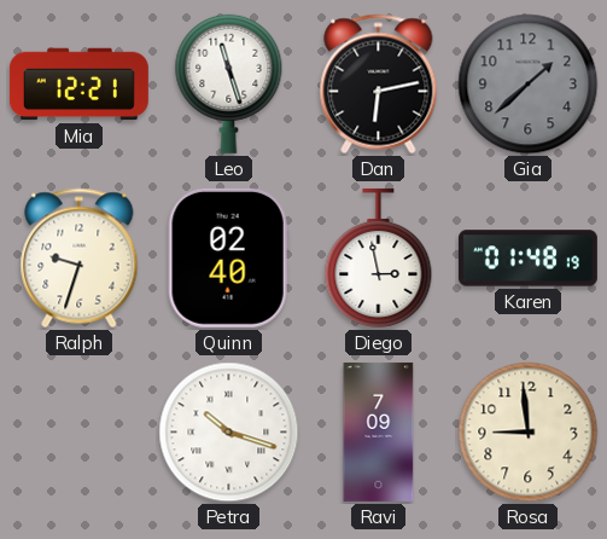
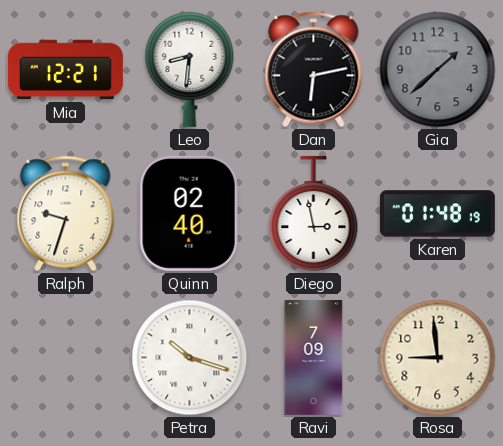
Leo: 11:27 -> 8:31
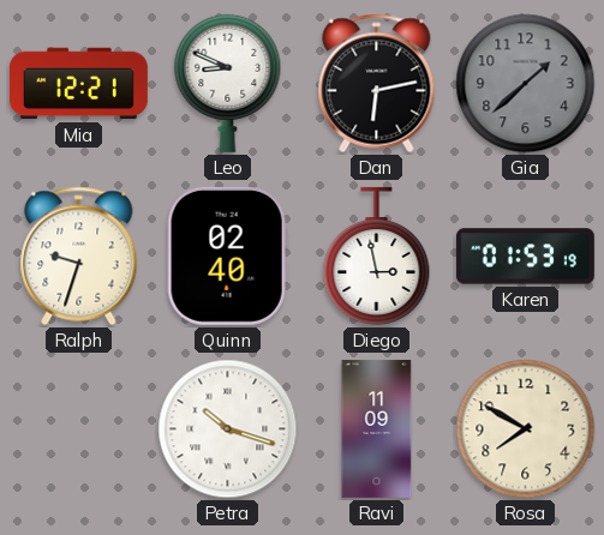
Leo: 8:31 -> 8:49
Karen: 01:48 -> 01:53
Ravi: 7:09 -> 11:09
Rosa: 8:59 -> 7:50
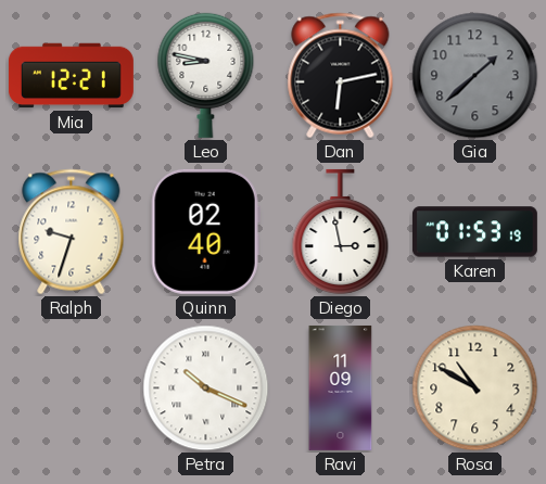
Leo: 8:49 -> 8:47
Petra: 10:18 -> 10:19
Rosa: 7:50 -> 10:50
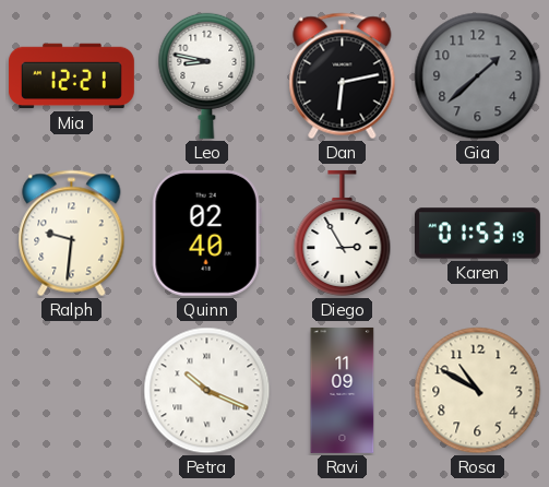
Ralph: 9:33 -> 9:31
Diego: 2:58 -> 2:55
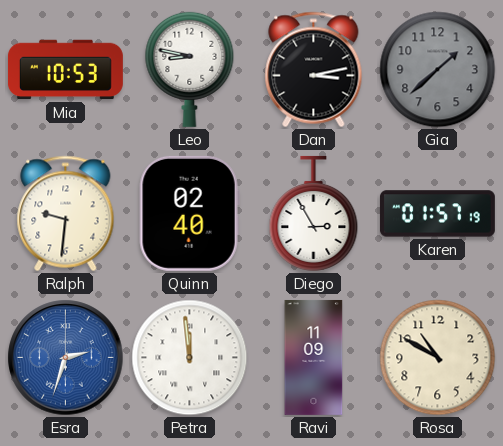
Mia: 12:21 -> 10:53
Dan: 6:13 -> 3:13
Karen: 01:53 -> 01:57
Esra: none -> 2:33
Petra: 10:19 -> 11:59
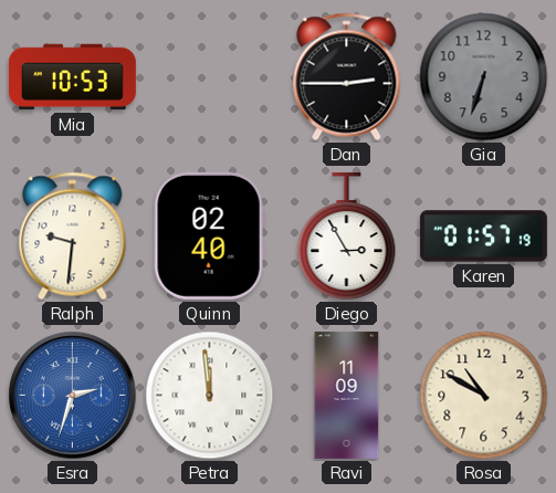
Leo: 8:47 -> none
Dan: 3:13 -> 2:45
Gia: 1:38 -> 6:33
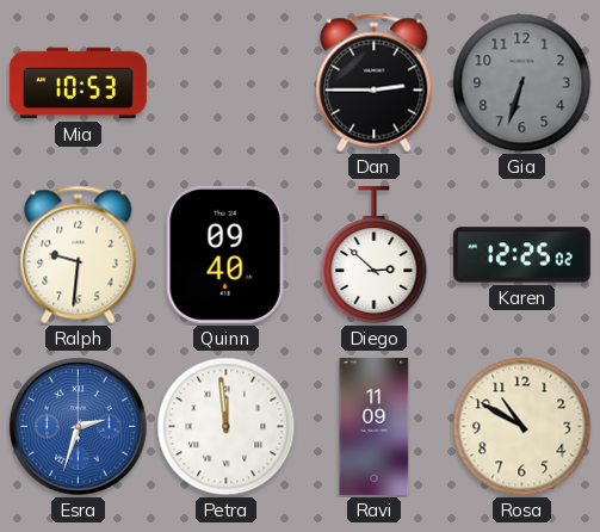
Quinn: 02:40 -> 09:40
Diego: 2:55 -> 2:52
Karen: 01:57 -> 12:25
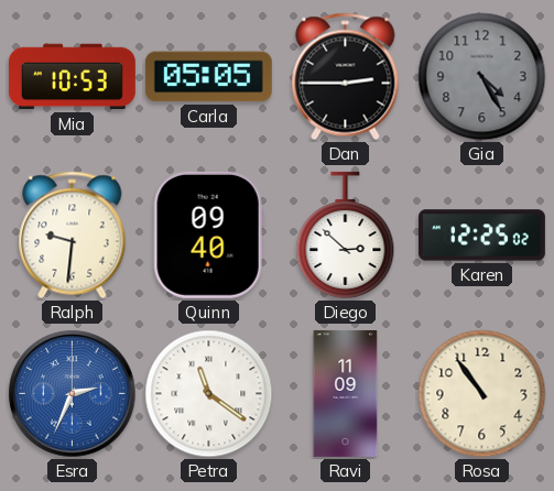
Carla: none -> 05:05
Gia: 6:33 -> 4:25
Esra: 2:33 -> 2:34
Petra: 11:59 -> 11:21
Rosa: 10:50 -> 10:54
